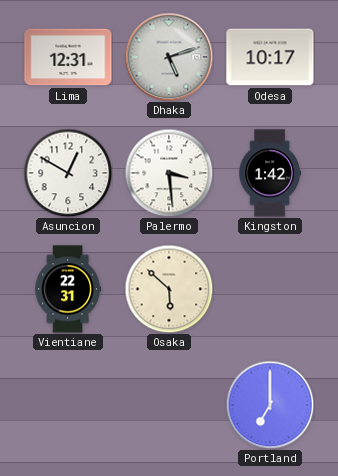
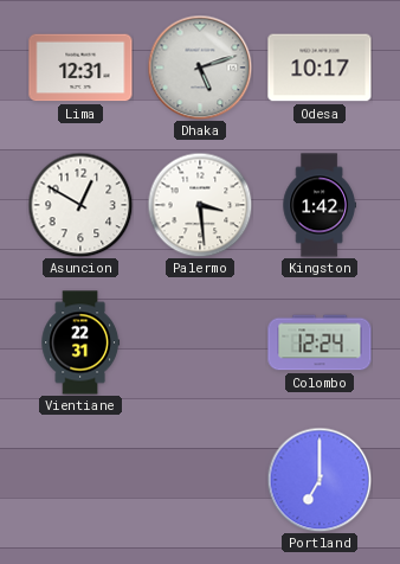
Osaka: 5:52 -> none
Colombo: none -> 12:24
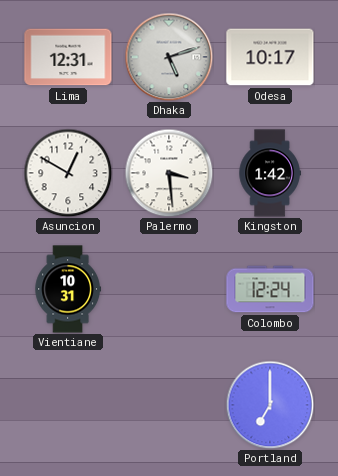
Vientiane: 22:31 -> 10:31
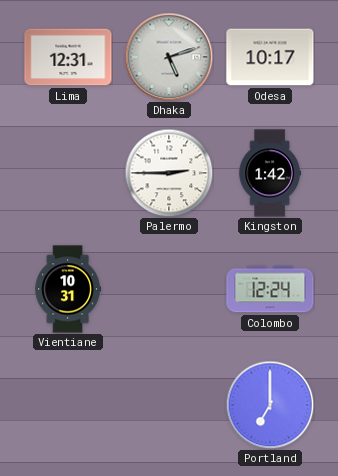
Asuncion: 12:50 -> none
Palermo: 3:29 -> 2:45
